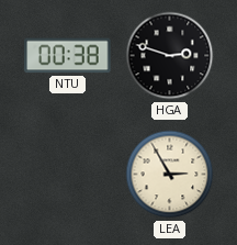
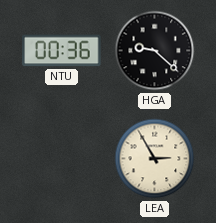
NTU: 00:38 -> 00:36
HGA: 2:48 -> 9:22
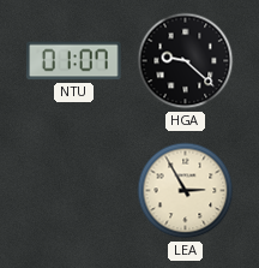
NTU: 00:36 -> 01:07
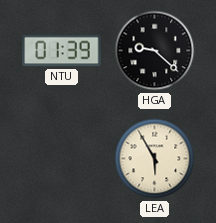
NTU: 01:07 -> 01:39
LEA: 2:55 -> 5:55
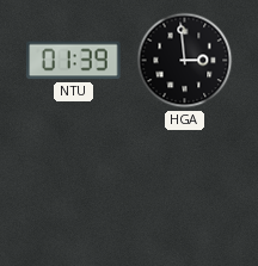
HGA: 9:22 -> 2:59
LEA: 5:55 -> none
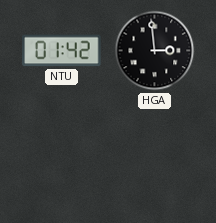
NTU: 01:39 -> 01:42
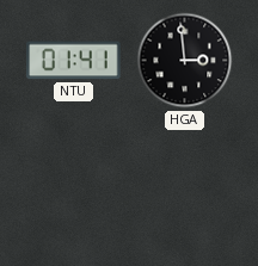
NTU: 01:42 -> 01:41
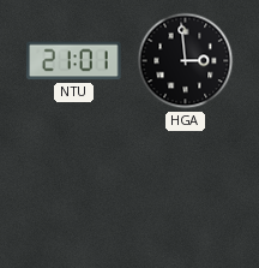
NTU: 01:41 -> 21:01
